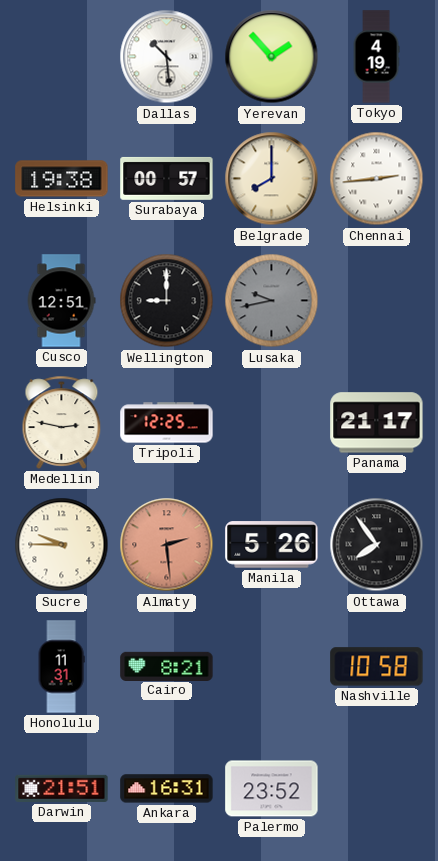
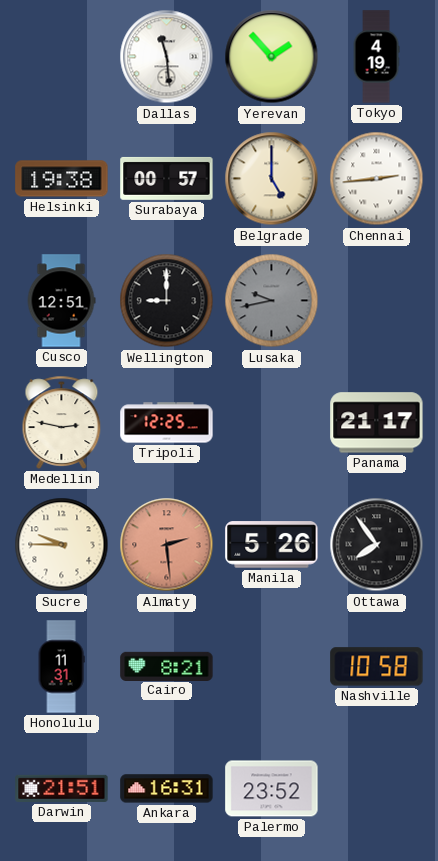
Dallas: 10:29 -> 11:29
Belgrade: 8:00 -> 5:00
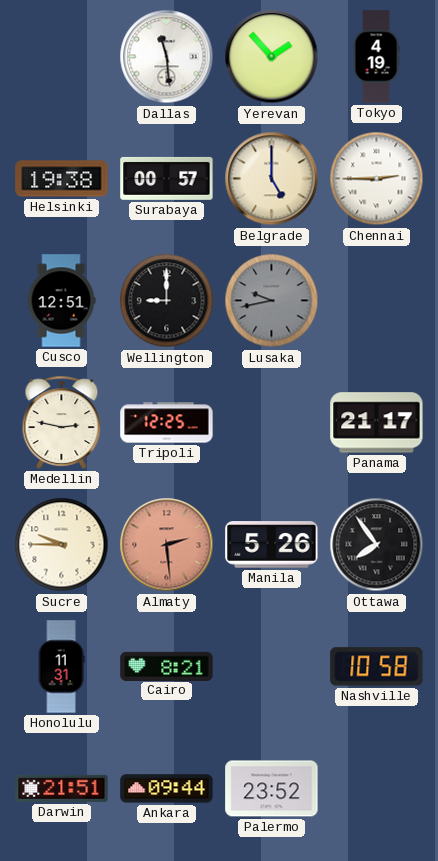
Chennai: 2:44 -> 2:45
Ankara: 16:31 -> 09:44
